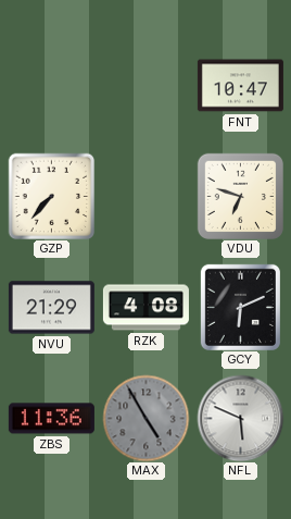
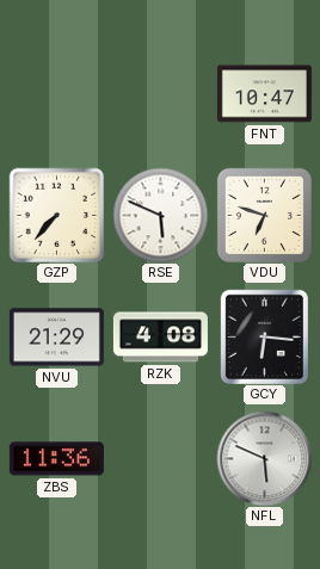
RSE: none -> 5:49
GCY: 6:11 -> 6:16
MAX: 4:55 -> none
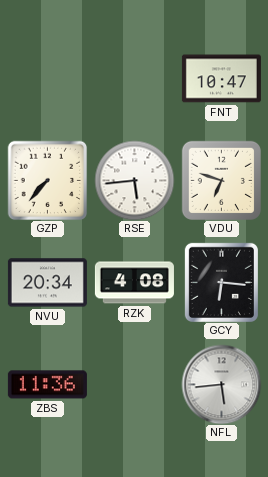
RSE: 5:49 -> 5:44
NVU: 21:29 -> 20:34
NFL: 5:49 -> 5:44
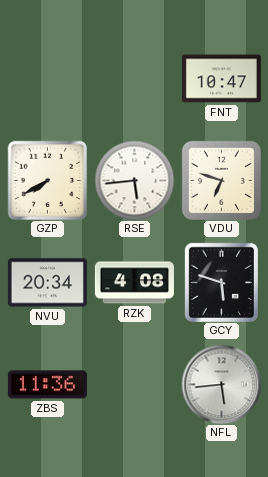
GZP: 7:37 -> 7:40
GCY: 6:16 -> 5:48
